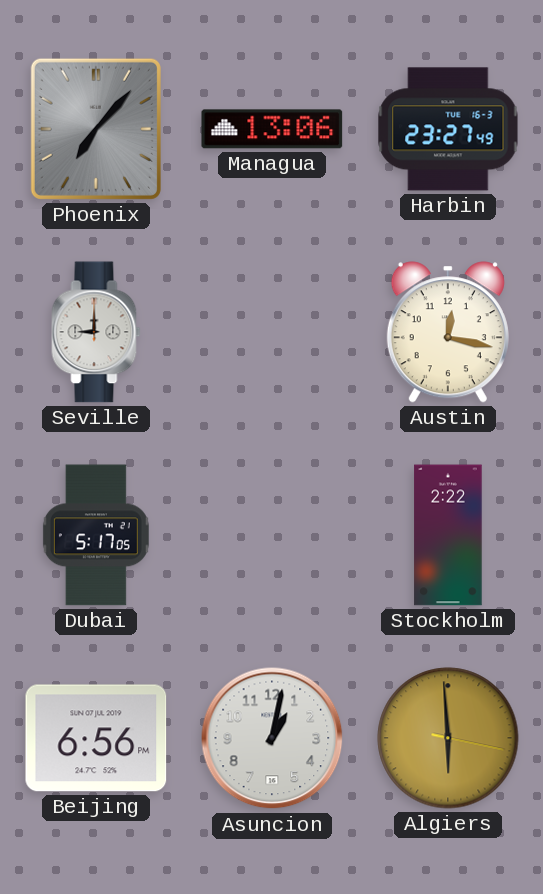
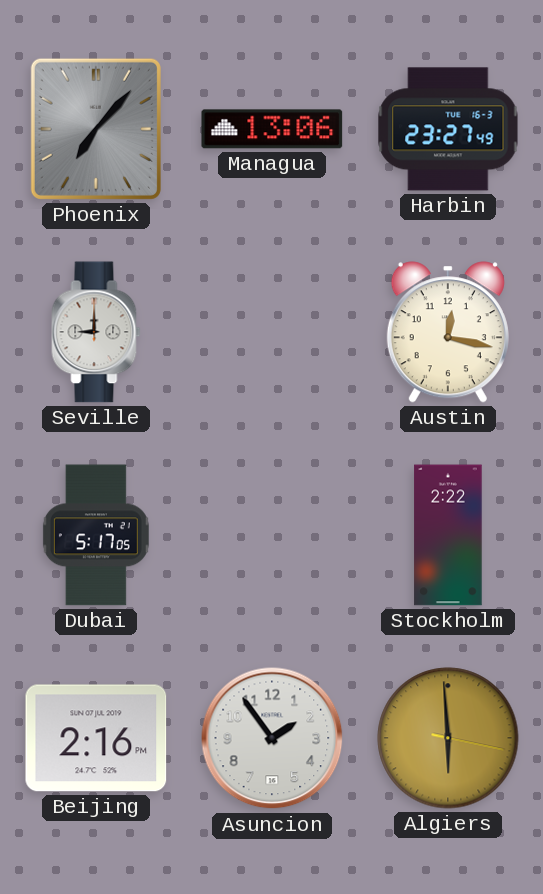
Beijing: 6:56 -> 2:16
Asuncion: 1:02 -> 1:54
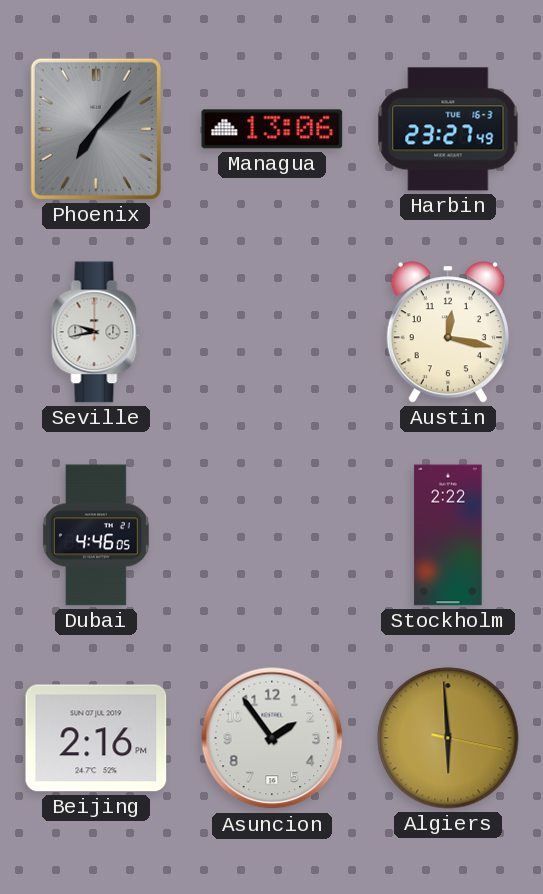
Seville: 9:00 -> 9:43
Dubai: 5:17 -> 4:46
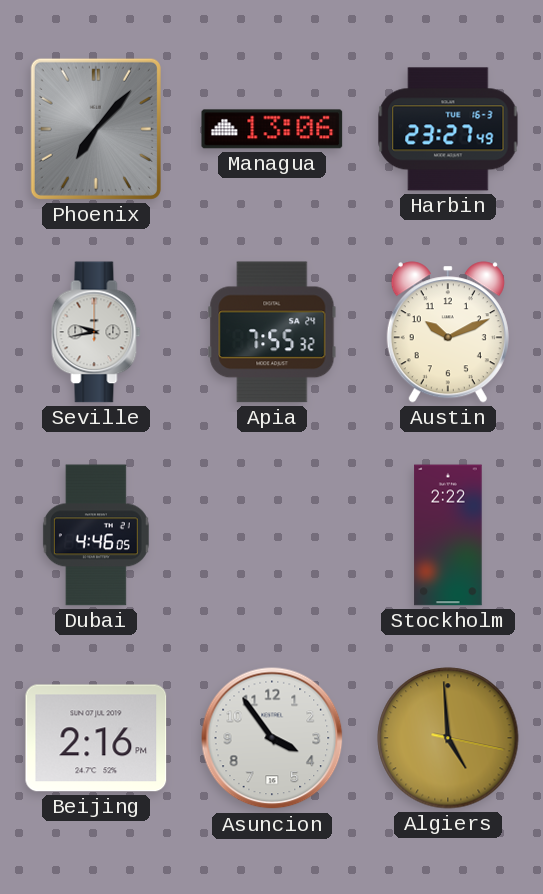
Apia: none -> 7:55
Austin: 12:17 -> 10:11
Asuncion: 1:54 -> 3:54
Algiers: 5:59 -> 4:59
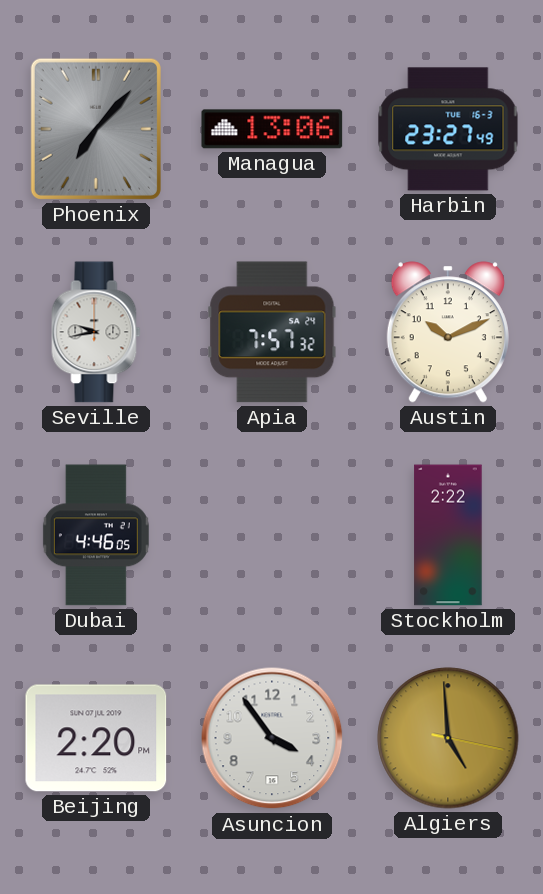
Apia: 7:55 -> 7:57
Beijing: 2:16 -> 2:20
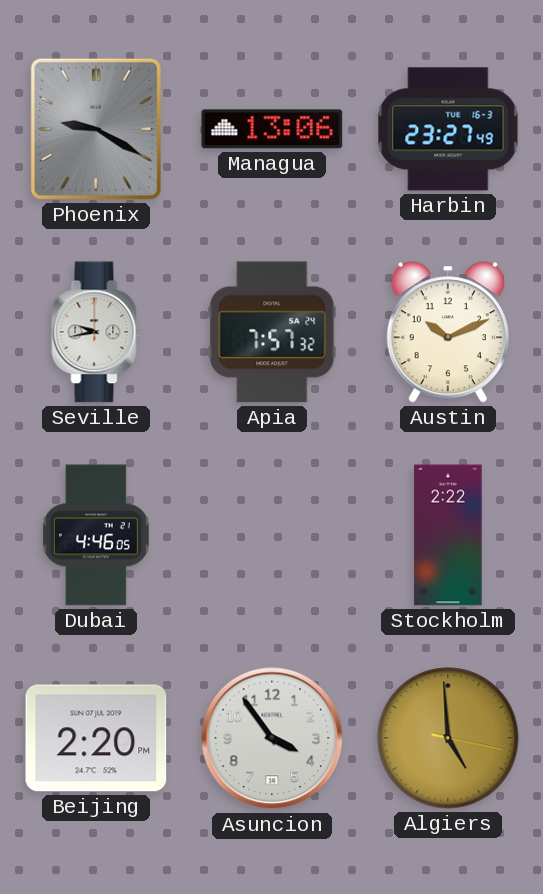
Phoenix: 7:07 -> 9:20
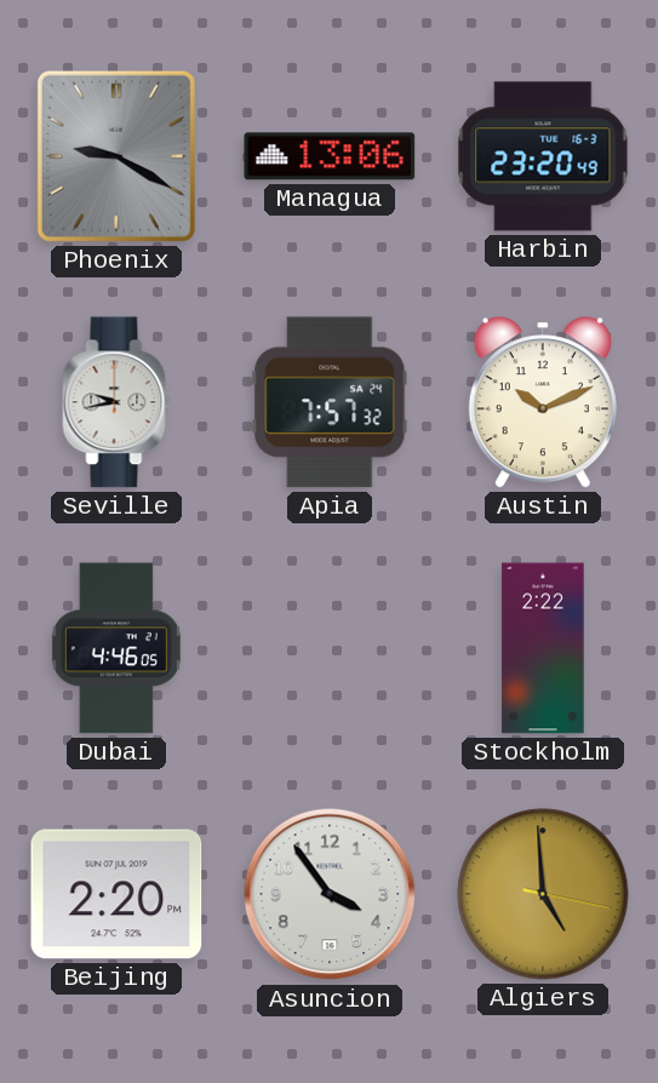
Harbin: 23:27 -> 23:20
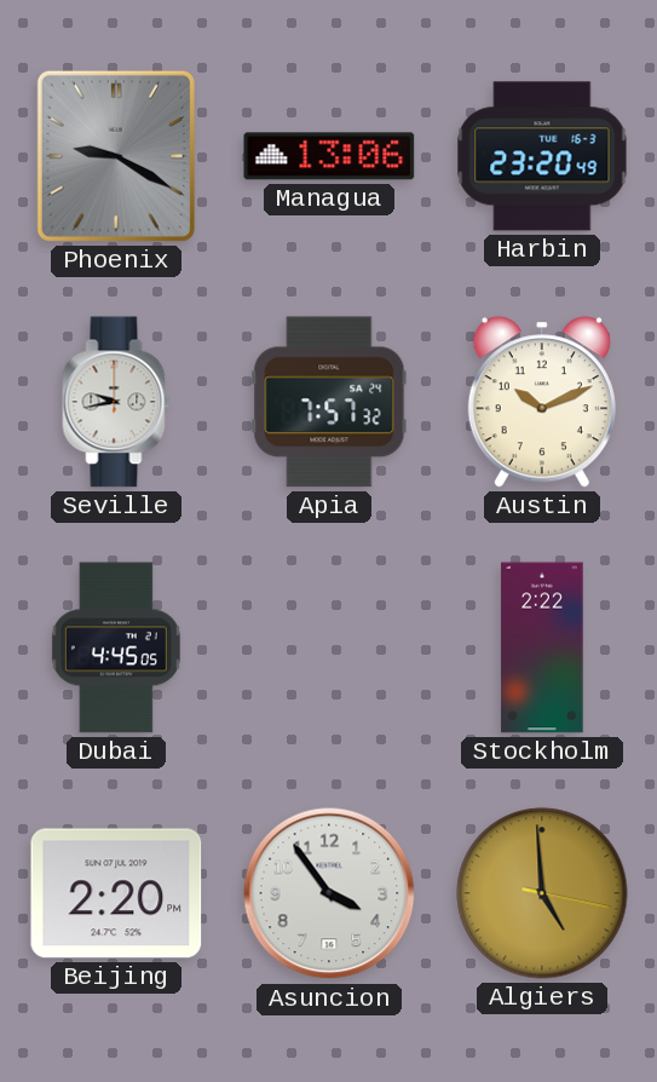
Dubai: 4:46 -> 4:45
